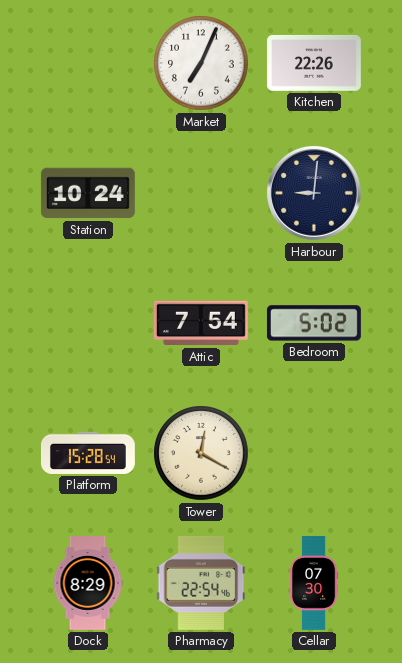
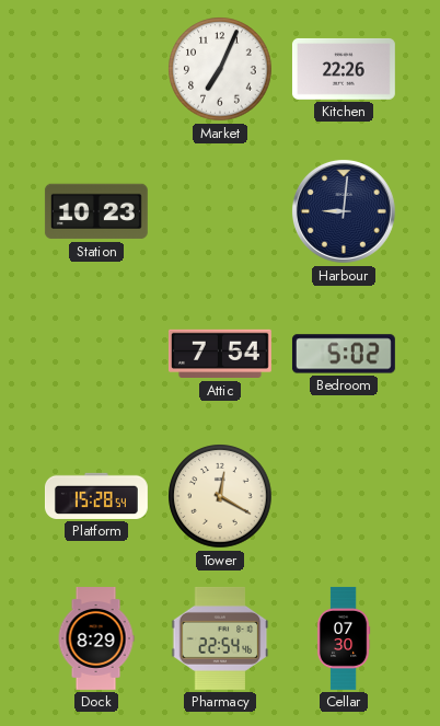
Station: 10:24 -> 10:23
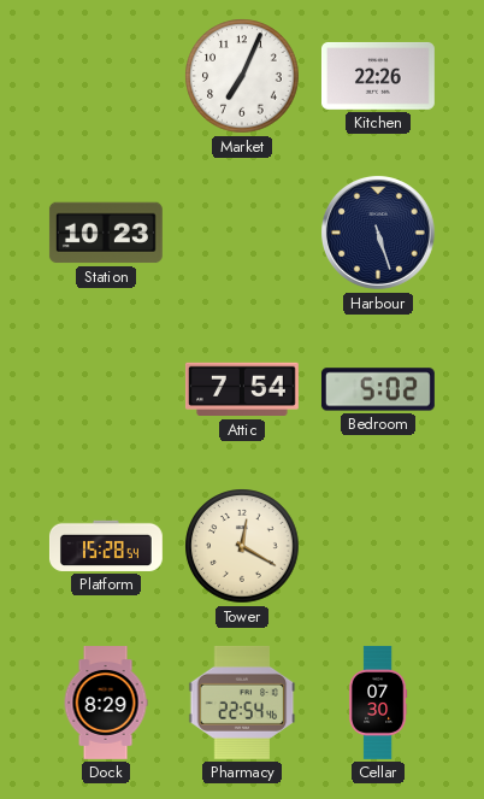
Harbour: 9:01 -> 5:27
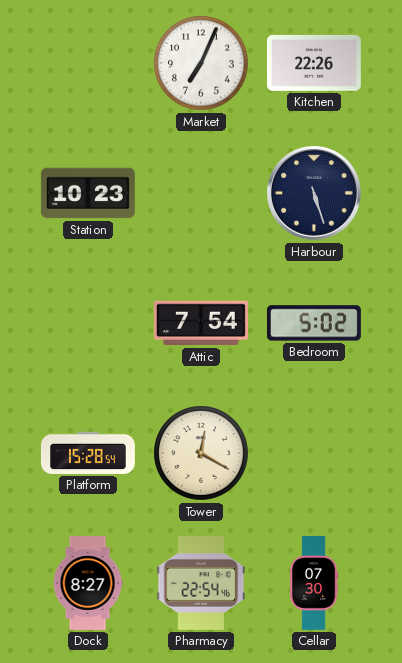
Dock: 8:29 -> 8:27
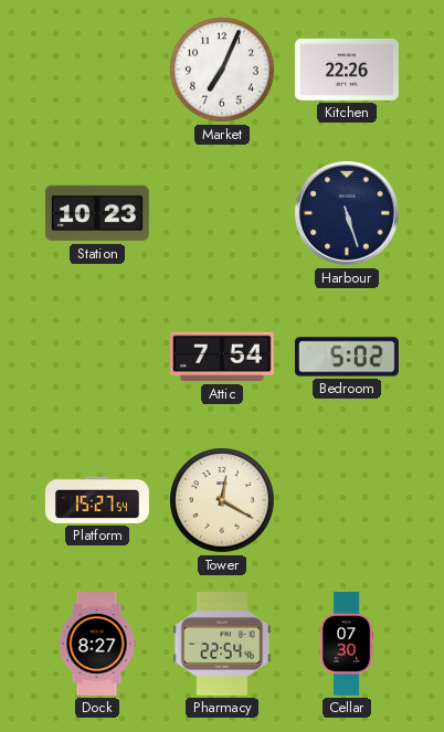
Platform: 15:28 -> 15:27
